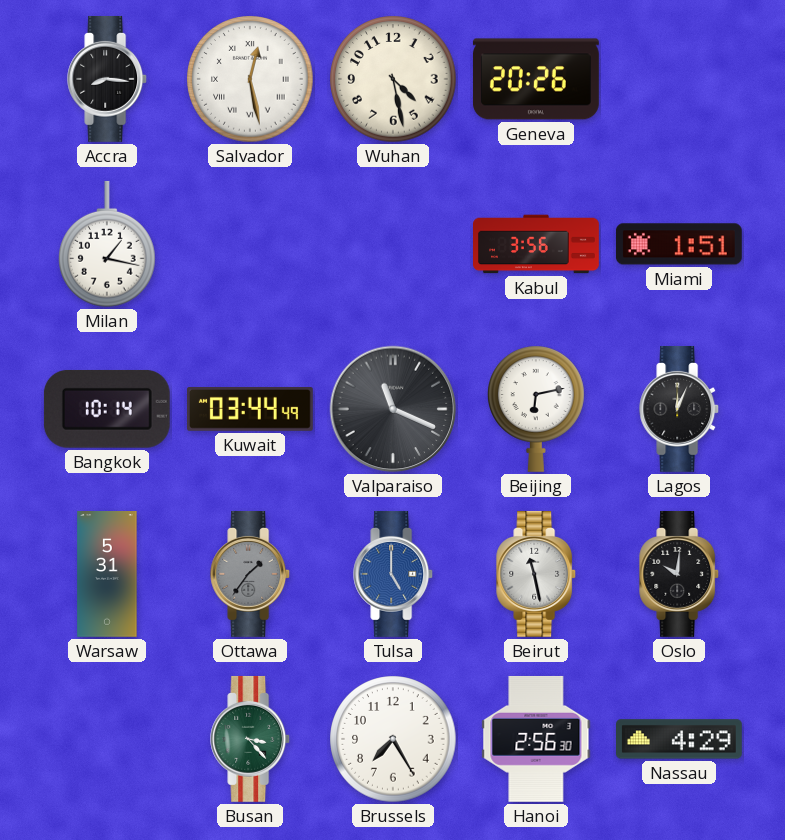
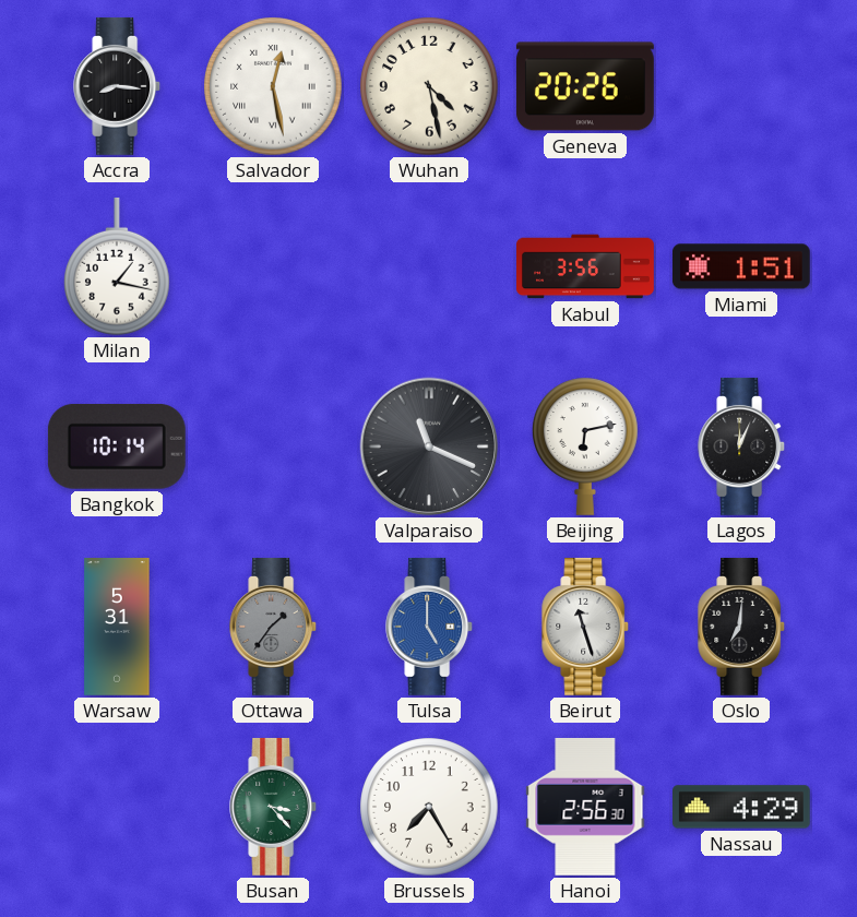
Kuwait: 03:44 -> none
Beirut: 11:28 -> 11:27
Oslo: 10:01 -> 7:01
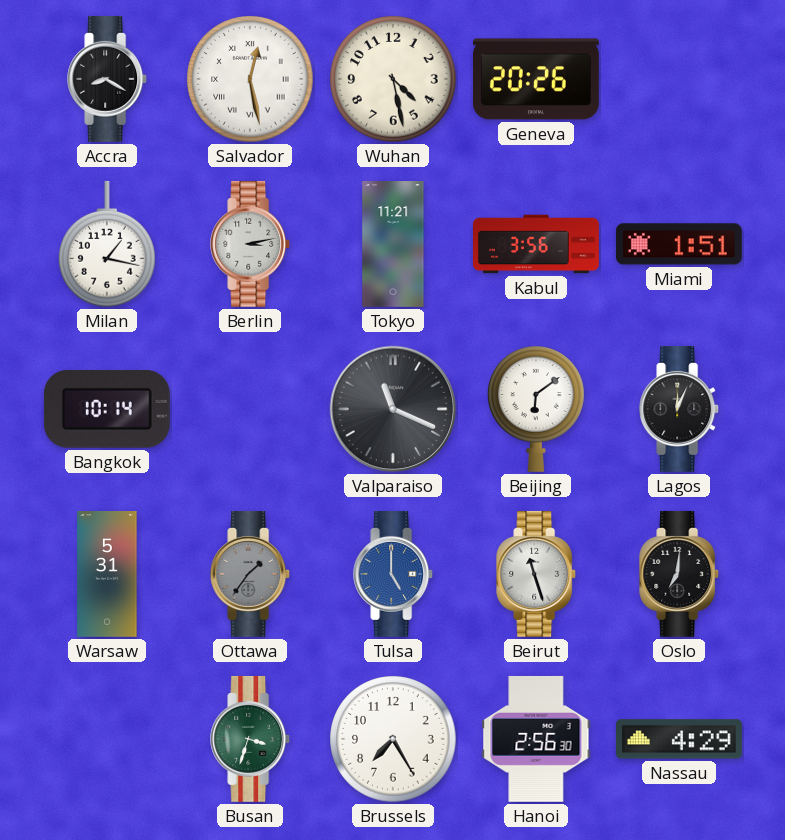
Accra: 8:16 -> 8:20
Berlin: none -> 3:13
Tokyo: none -> 11:21
Beijing: 6:13 -> 6:09
Busan: 3:23 -> 3:33
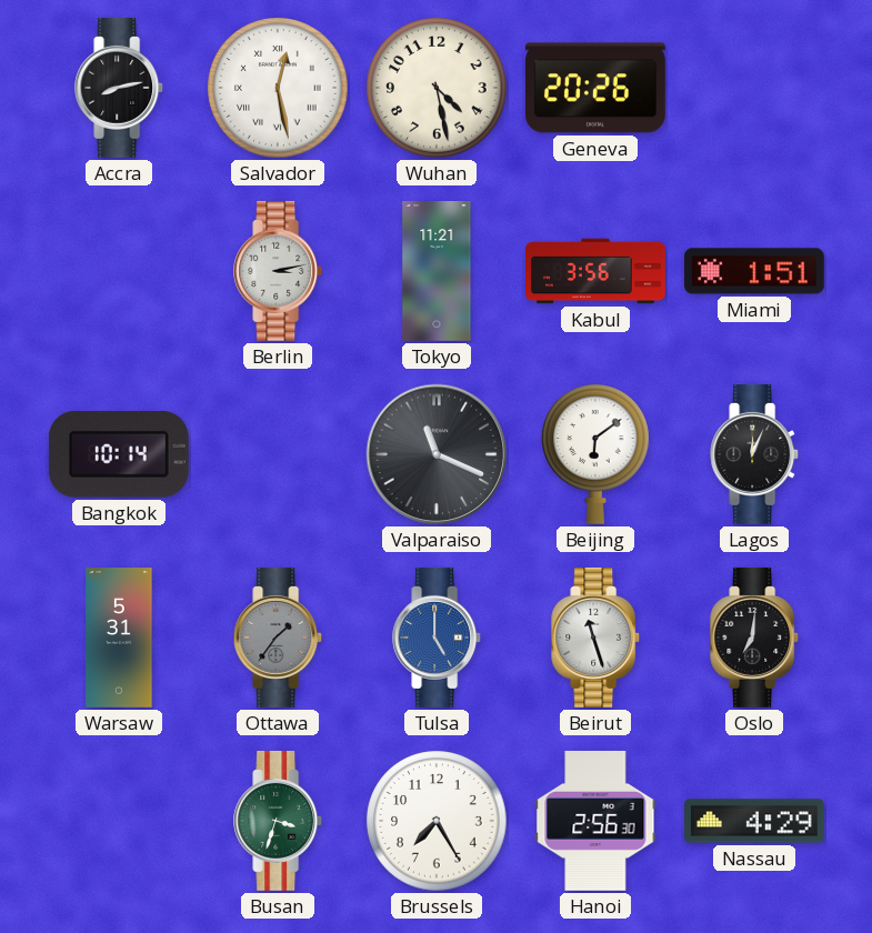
Accra: 8:20 -> 8:13
Milan: 1:17 -> none
